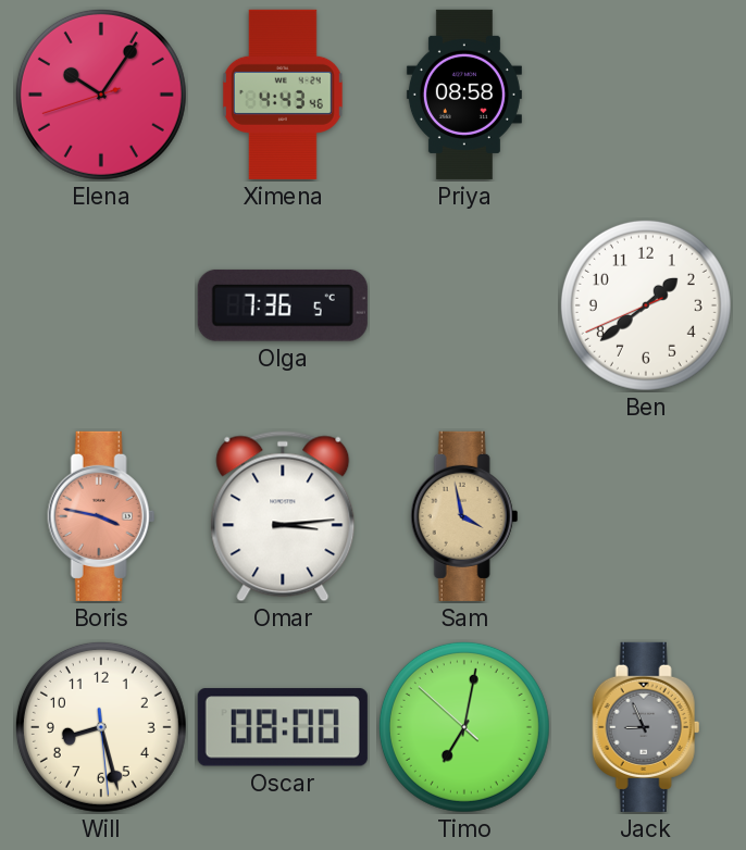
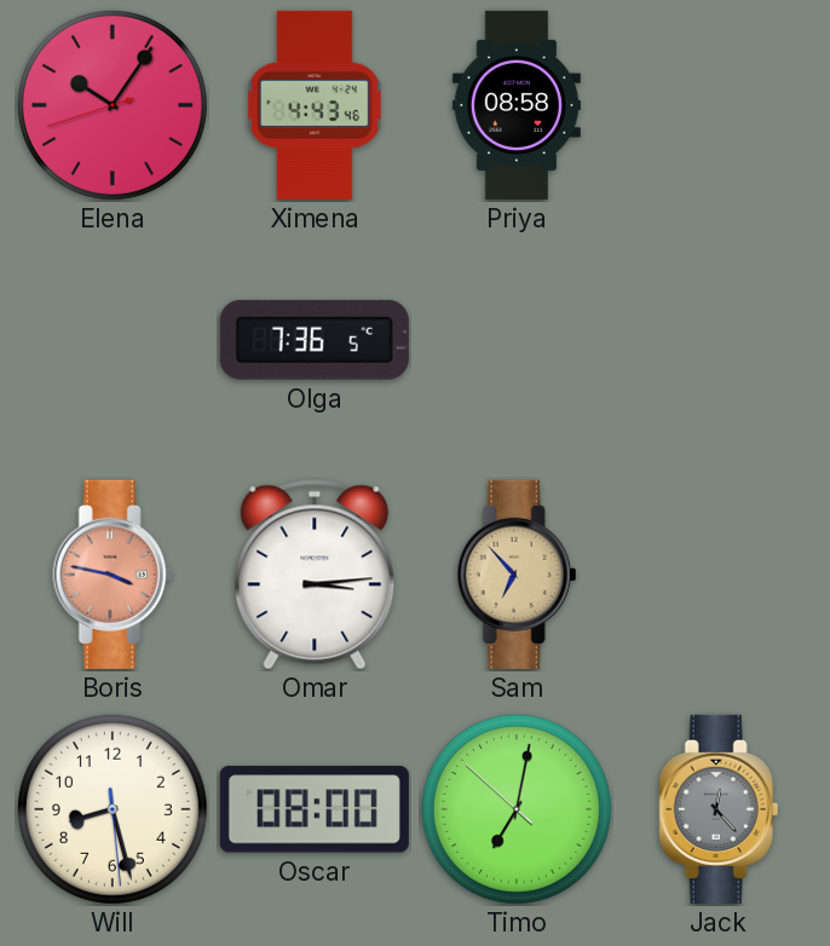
Ben: 1:38 -> none
Sam: 3:58 -> 6:53
Jack: 8:56 -> 12:23
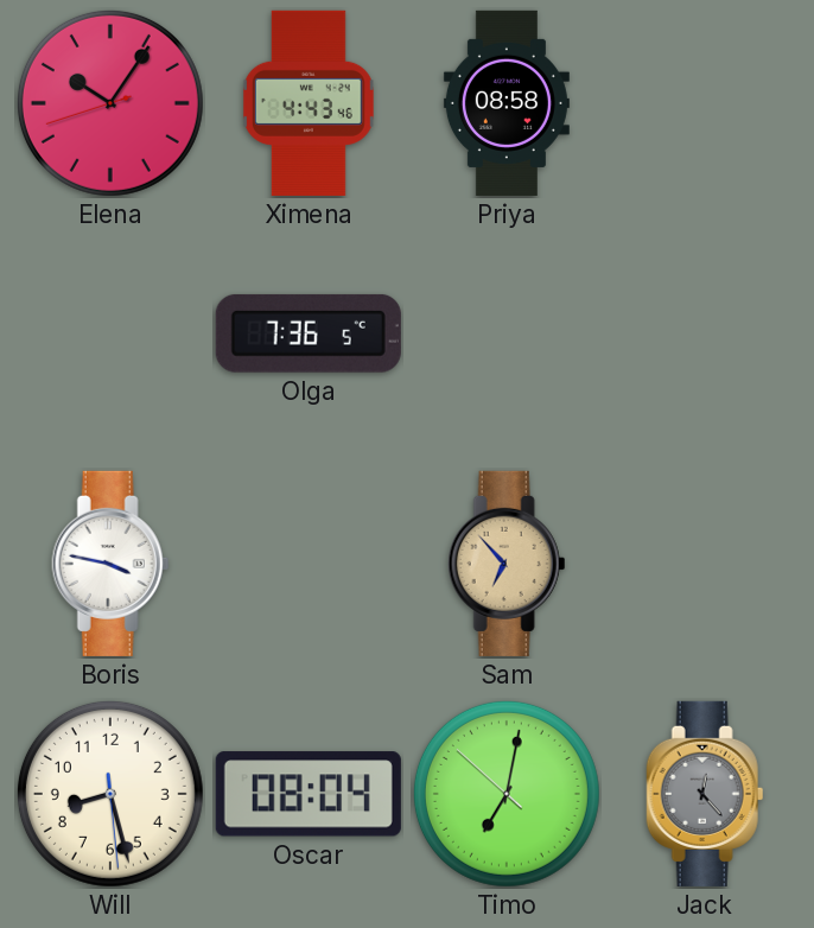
Boris dial: salmon -> white
Omar: 3:14 -> none
Oscar: 08:00 -> 08:04
